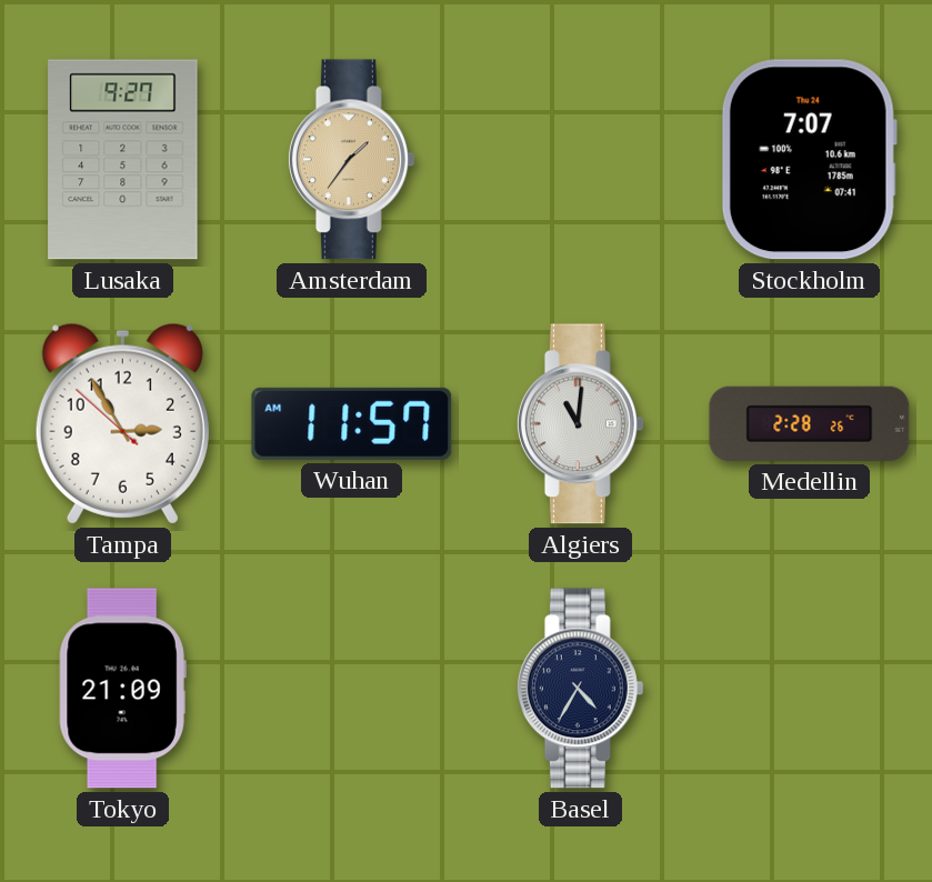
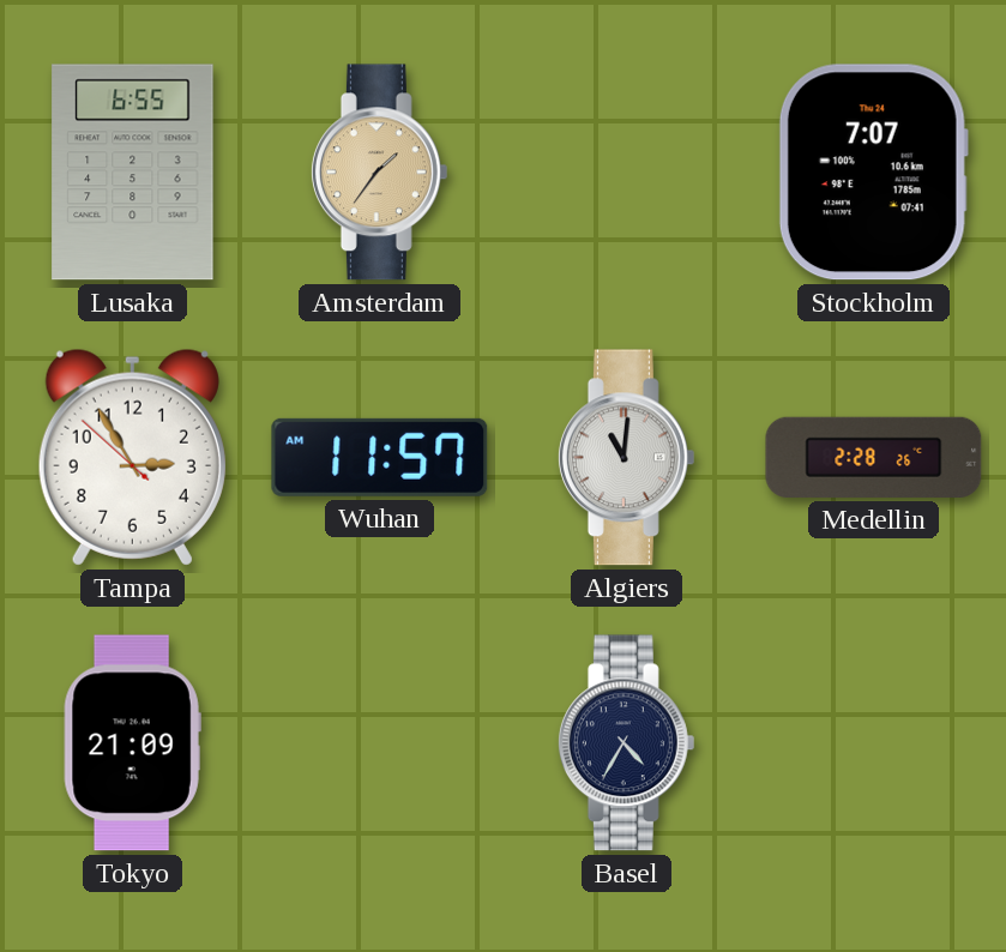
Lusaka: 9:27 -> 6:55
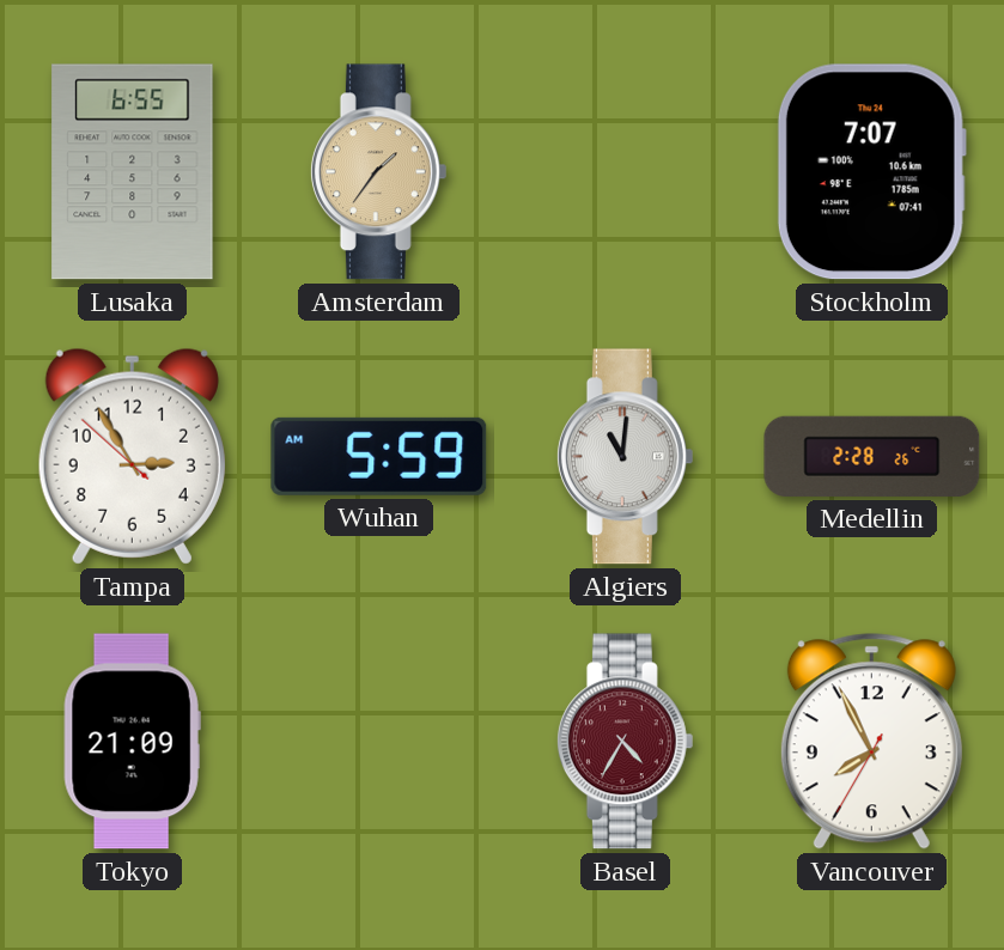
Wuhan: 11:57 -> 5:59
Basel dial: navy -> burgundy
Vancouver: none -> 7:55
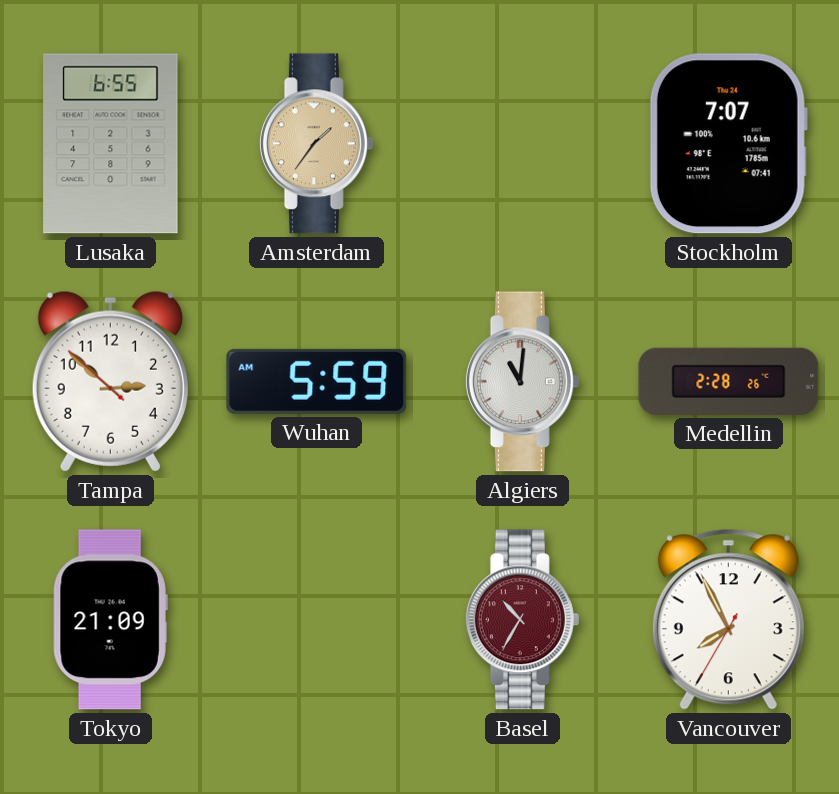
Tampa: 2:54 -> 2:51
Basel: 4:35 -> 10:35
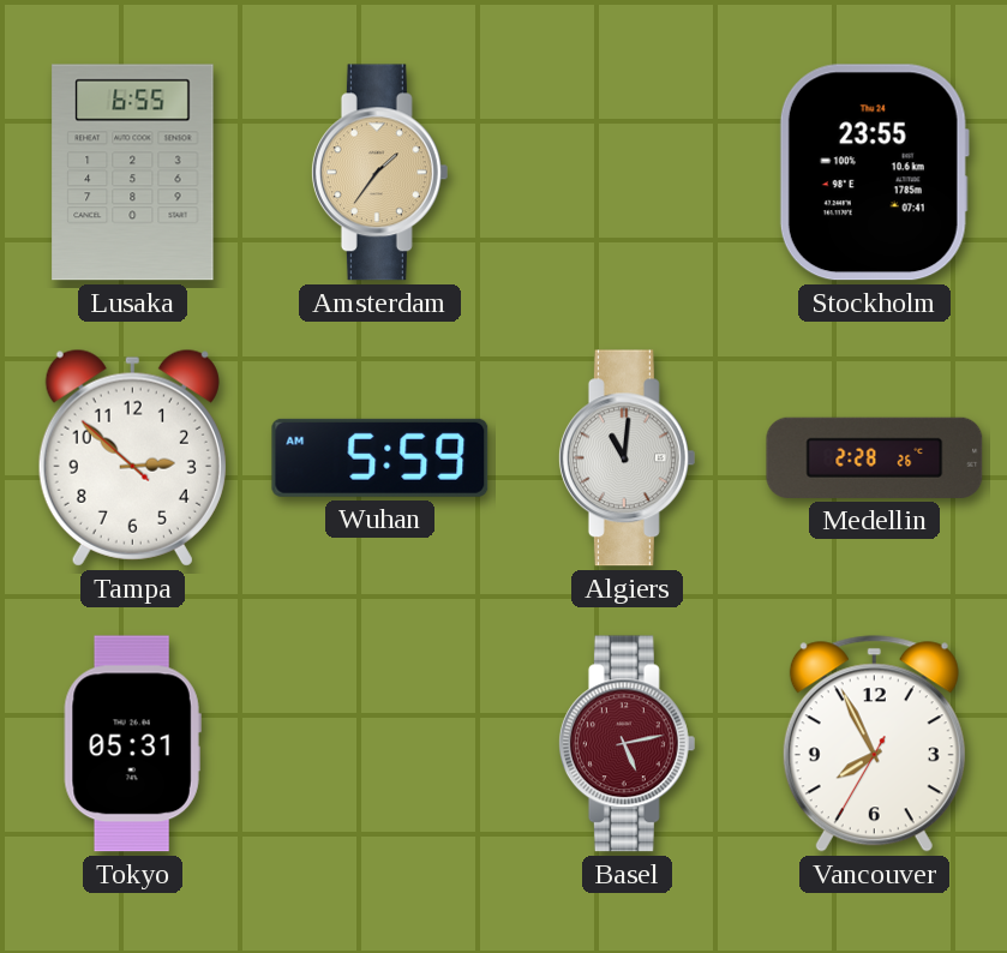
Stockholm: 7:07 -> 23:55
Tokyo: 21:09 -> 05:31
Basel: 10:35 -> 5:13
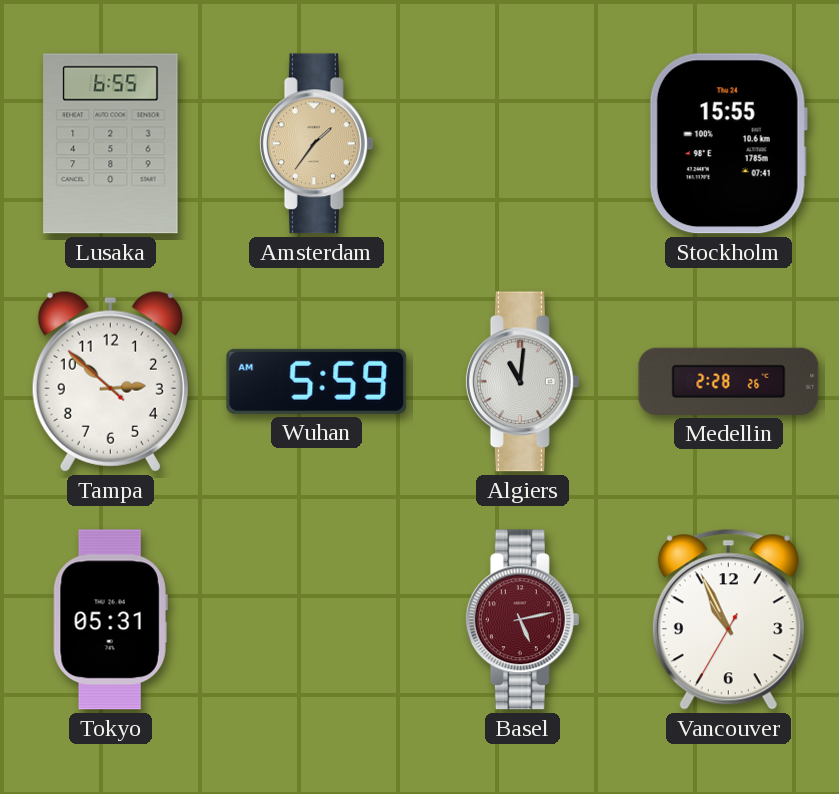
Stockholm: 23:55 -> 15:55
Vancouver: 7:55 -> 10:55
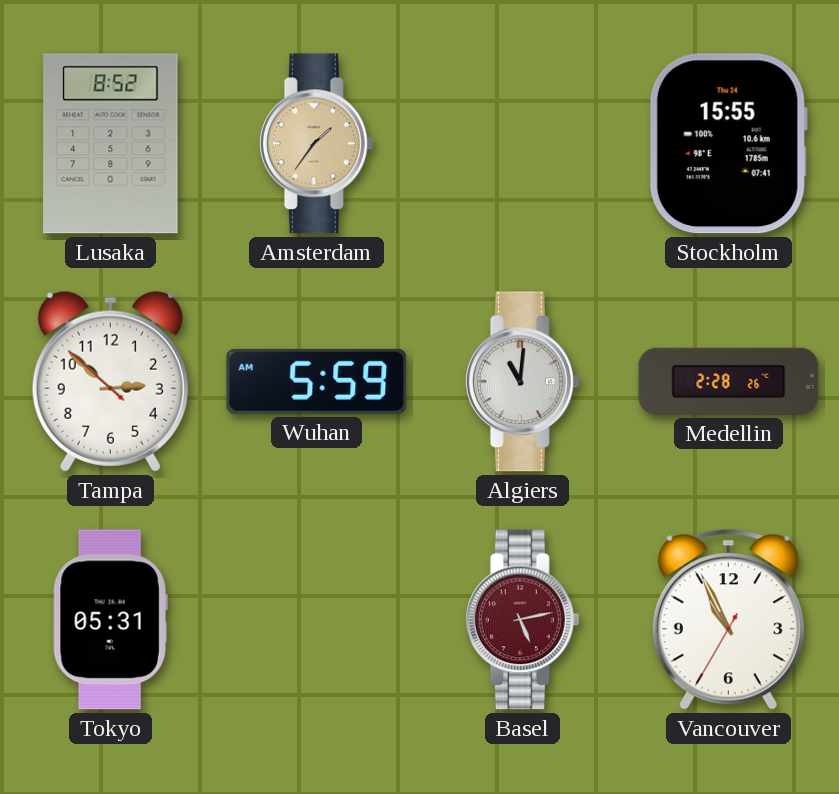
Lusaka: 6:55 -> 8:52
